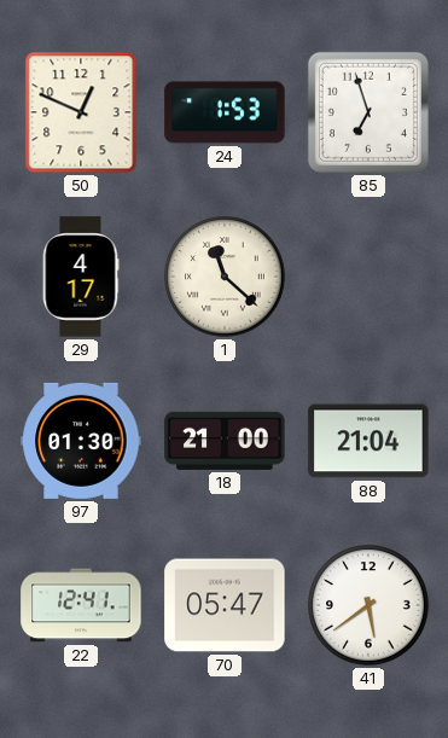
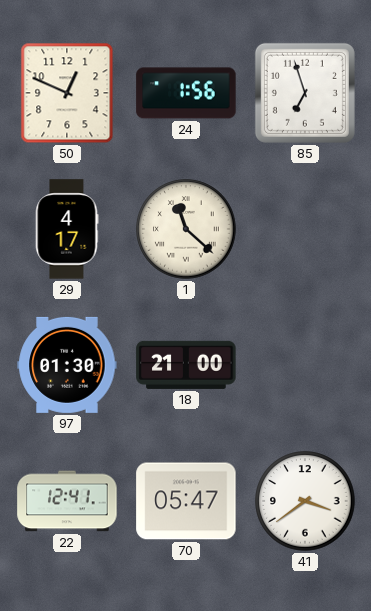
24: 1:53 -> 1:56
88: 21:04 -> none
41: 5:39 -> 3:39
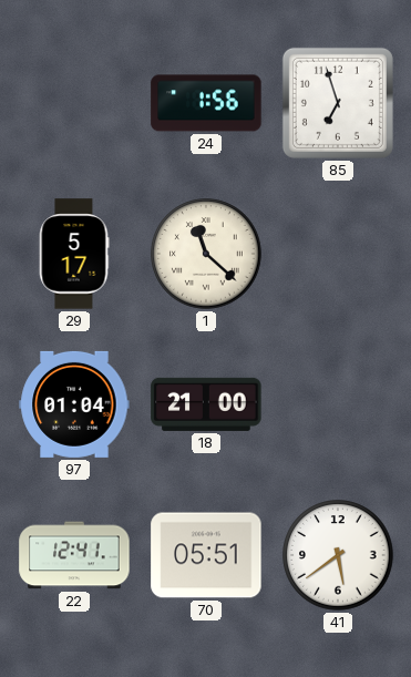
50: 12:49 -> none
29: 4:17 -> 5:17
97: 01:30 -> 01:04
70: 05:47 -> 05:51
41: 3:39 -> 5:39
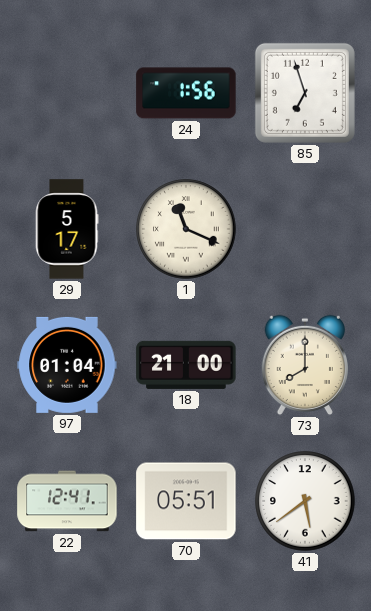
1: 11:22 -> 11:19
73: none -> 8:00
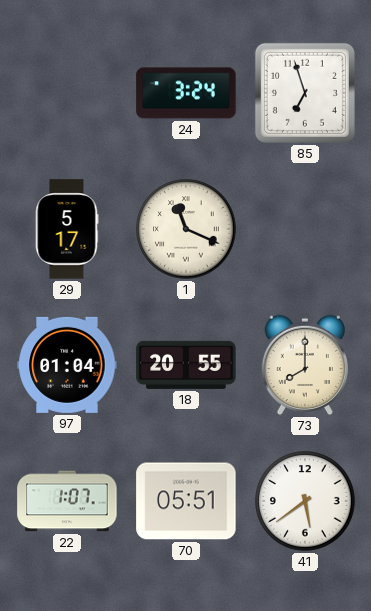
24: 1:56 -> 3:24
18: 21:00 -> 20:55
22: 12:41 -> 1:07
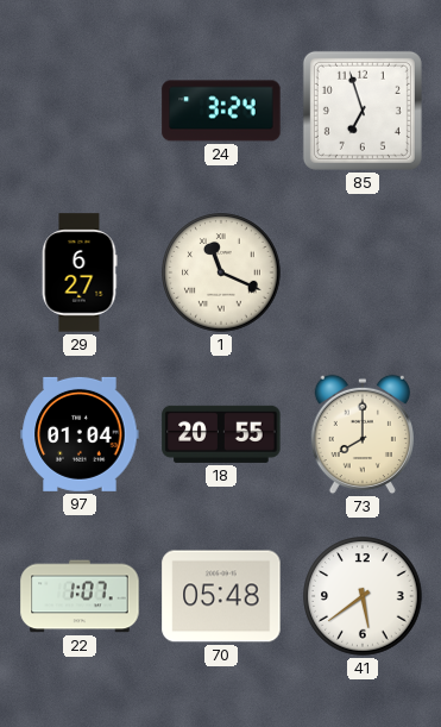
29: 5:17 -> 6:27
70: 05:51 -> 05:48
